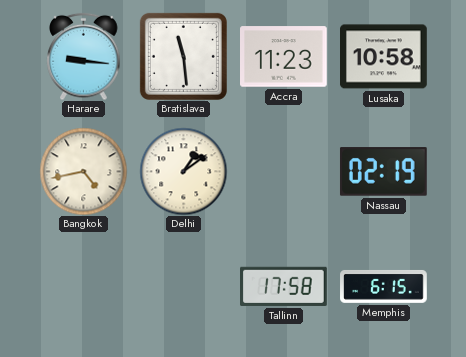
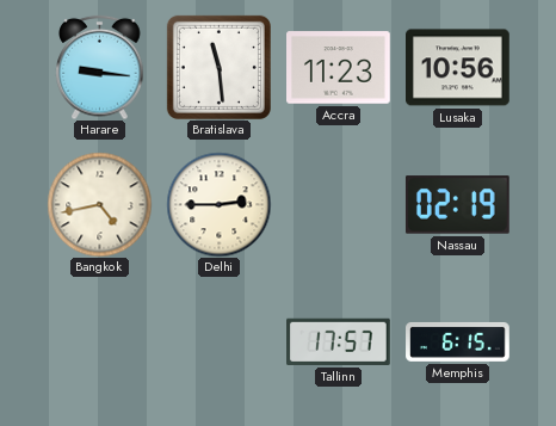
Lusaka: 10:58 -> 10:56
Delhi: 1:09 -> 2:45
Tallinn: 17:58 -> 17:57
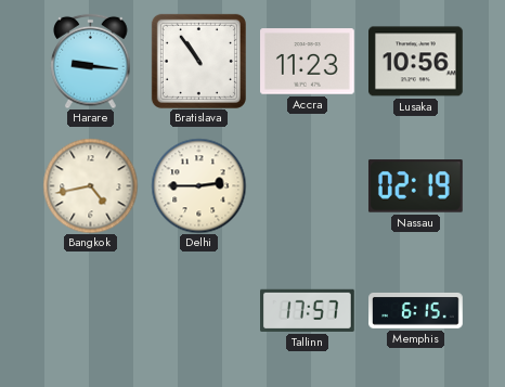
Bratislava: 11:29 -> 10:54
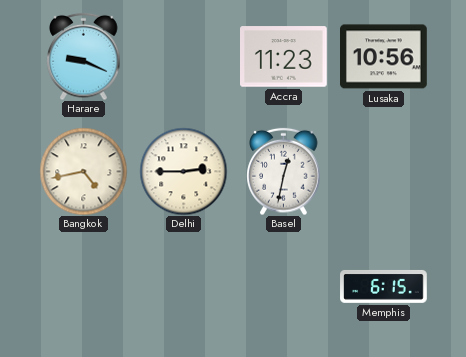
Harare: 9:16 -> 9:19
Bratislava: 10:54 -> none
Basel: none -> 12:32
Nassau: 02:19 -> none
Tallinn: 17:57 -> none
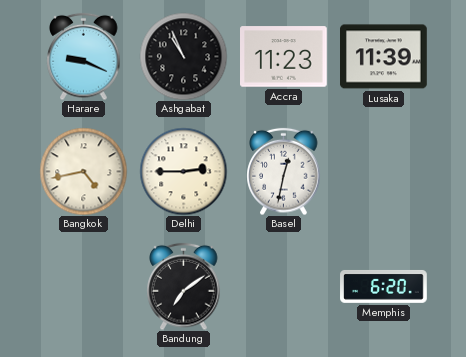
Ashgabat: none -> 10:56
Lusaka: 10:56 -> 11:39
Bandung: none -> 7:09
Memphis: 6:15 -> 6:20
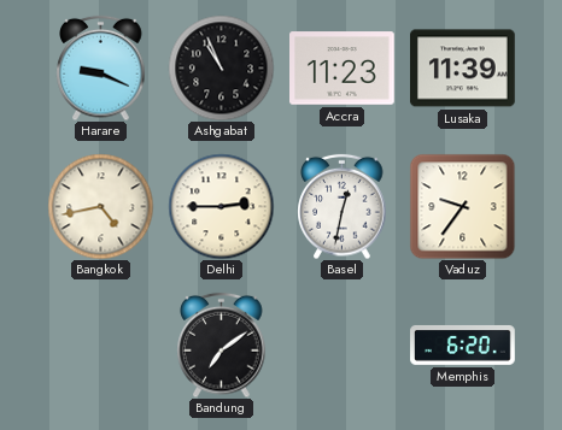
Vaduz: none -> 9:36
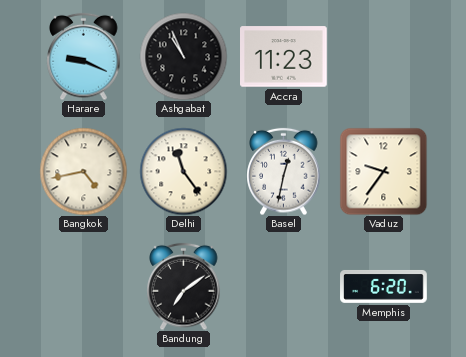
Lusaka: 11:39 -> none
Delhi: 2:45 -> 11:24
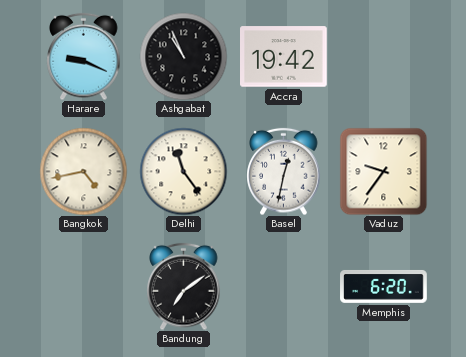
Accra: 11:23 -> 19:42
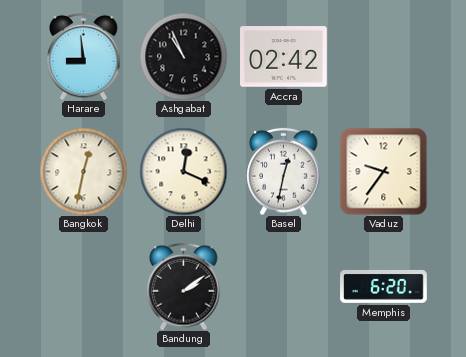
Harare: 9:19 -> 8:59
Accra: 19:42 -> 02:42
Bangkok: 4:43 -> 12:32
Delhi: 11:24 -> 12:19
Bandung: 7:09 -> 2:09
